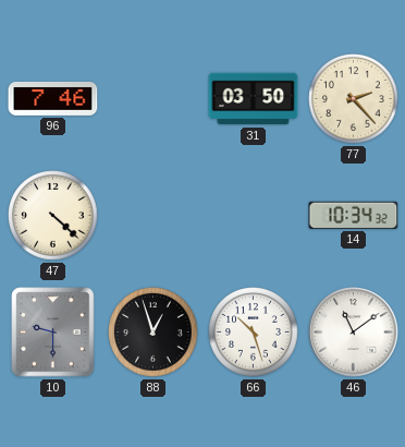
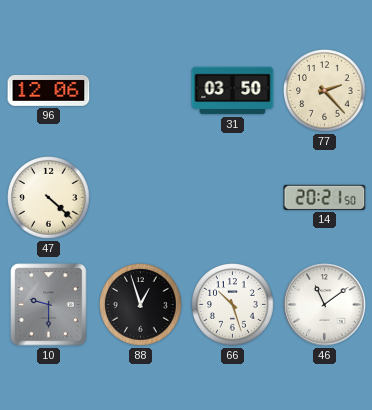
96: 7:46 -> 12:06
14: 10:34 -> 20:21
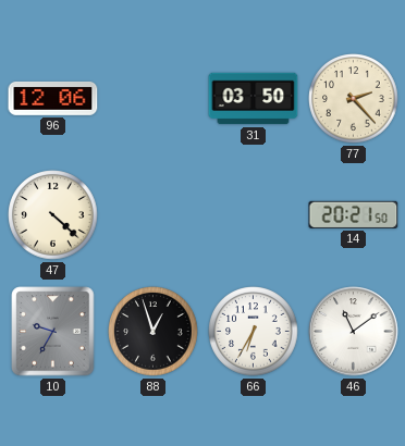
10: 9:30 -> 9:35
66: 10:27 -> 6:35
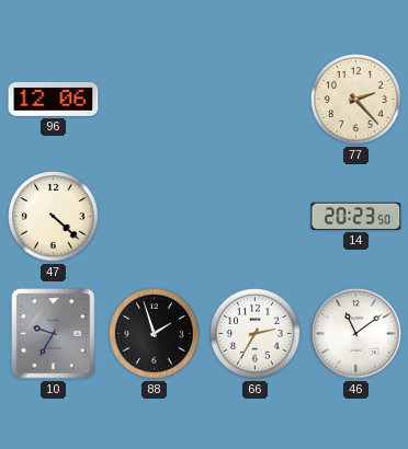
31: 03:50 -> none
14: 20:21 -> 20:23
88: 12:57 -> 1:57
66: 6:35 -> 2:35
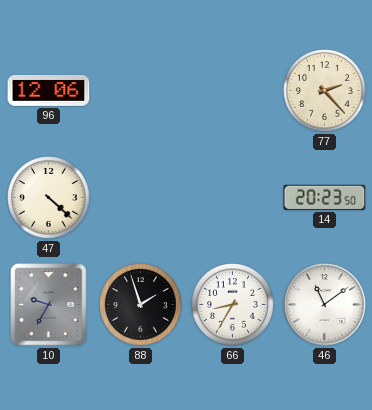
66: 2:35 -> 8:35
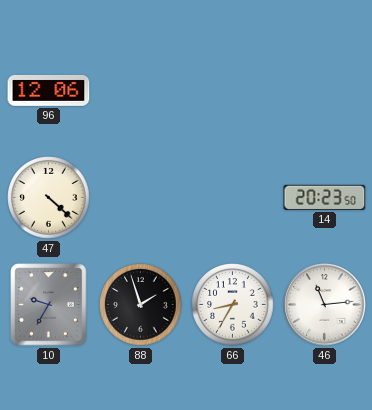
77: 2:23 -> none
46: 11:09 -> 11:14
